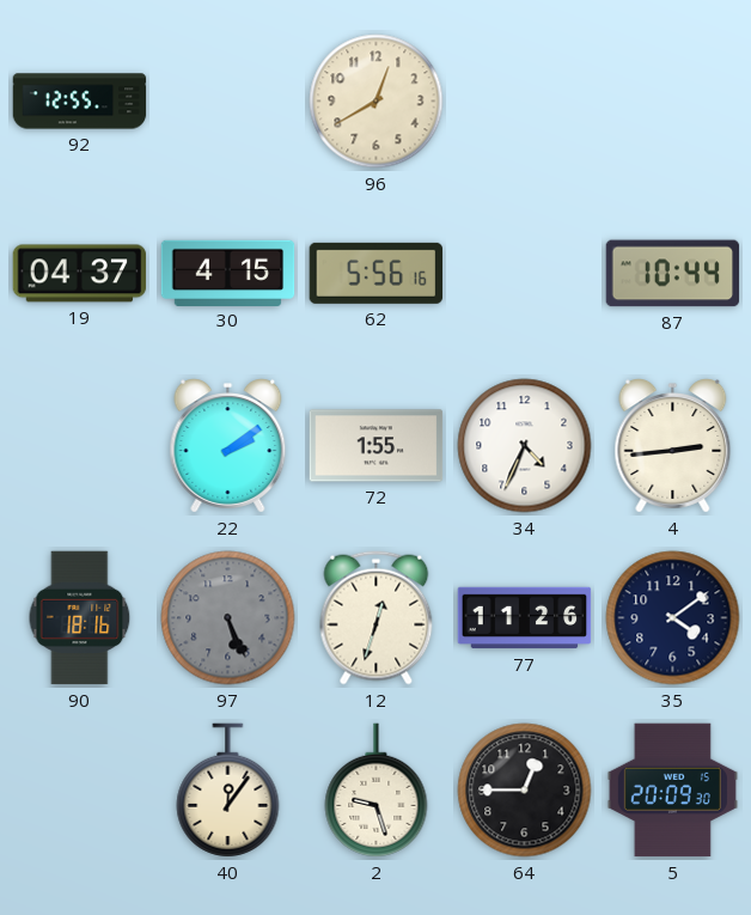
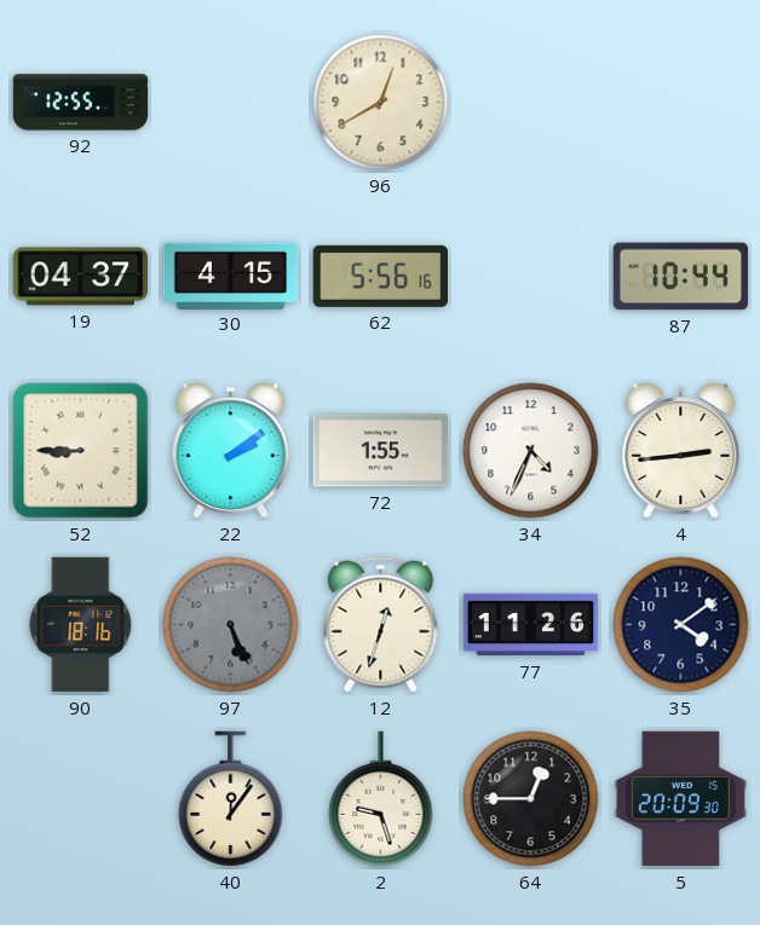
52: none -> 8:45
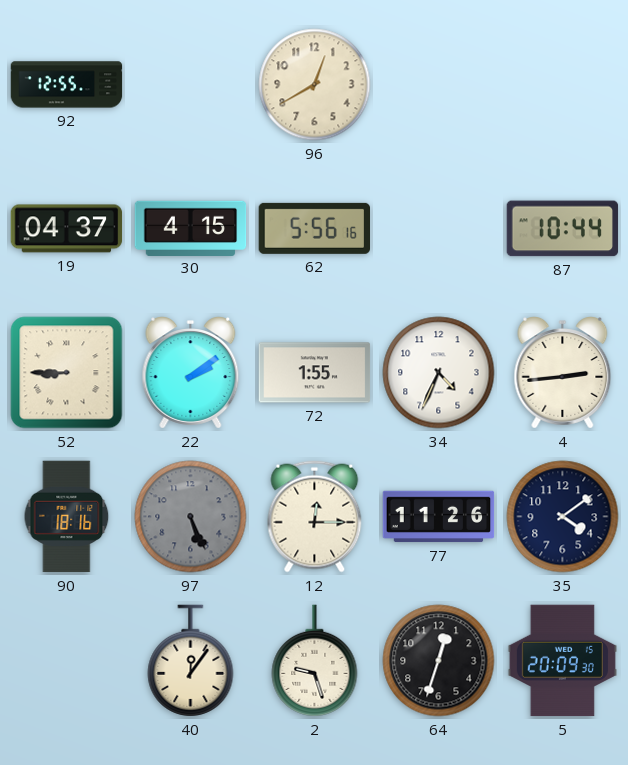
12: 12:33 -> 12:15
64: 12:45 -> 12:33
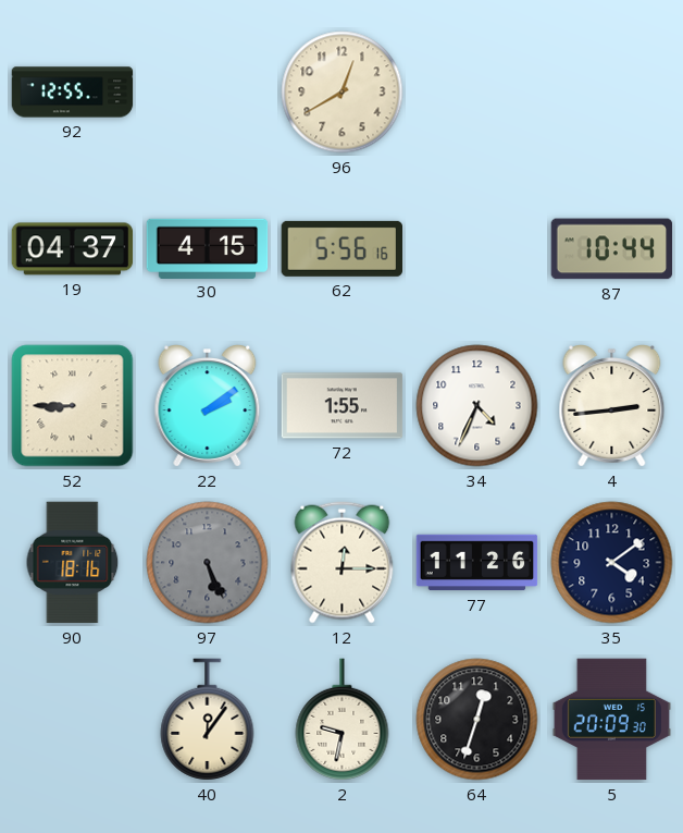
2: 9:27 -> 9:32
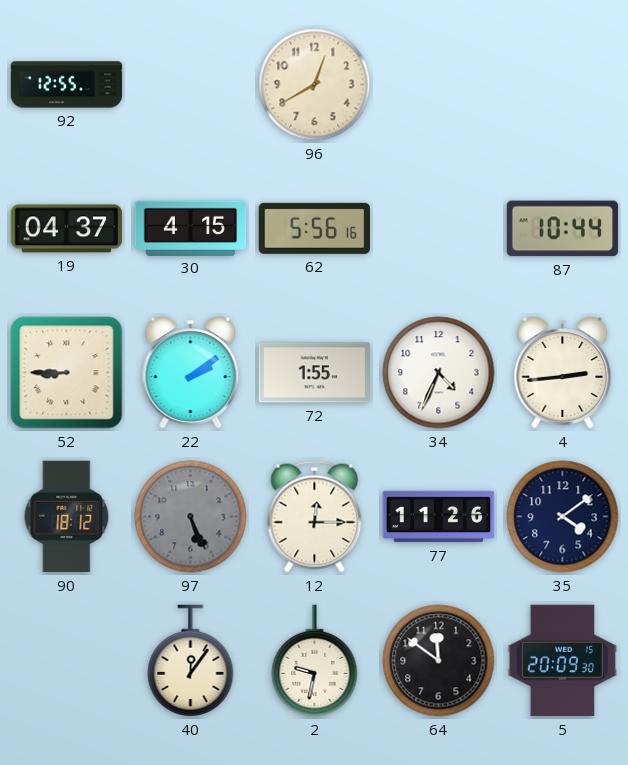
90: 18:16 -> 18:12
64: 12:33 -> 11:51
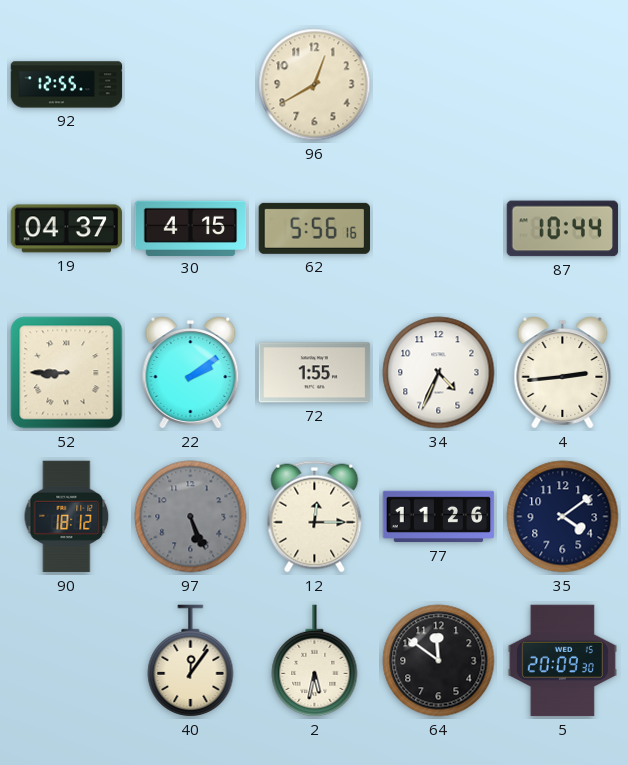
2: 9:32 -> 5:32
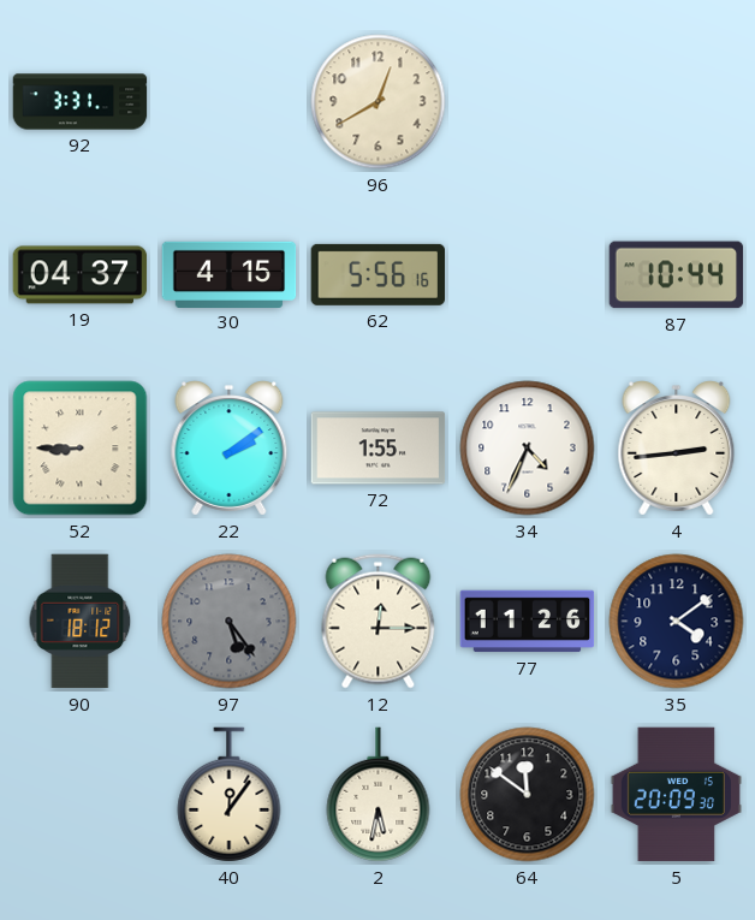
92: 12:55 -> 3:31
97: 5:26 -> 5:24
